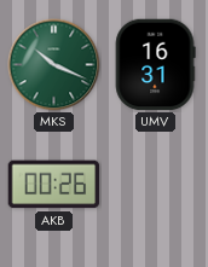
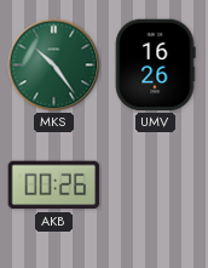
MKS: 10:19 -> 10:24
UMV: 16:31 -> 16:26
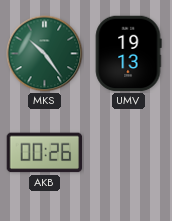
UMV: 16:26 -> 19:13
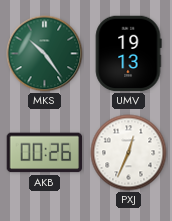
PXJ: none -> 12:34
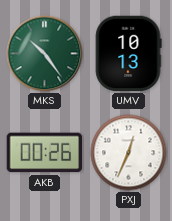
UMV: 19:13 -> 10:13
